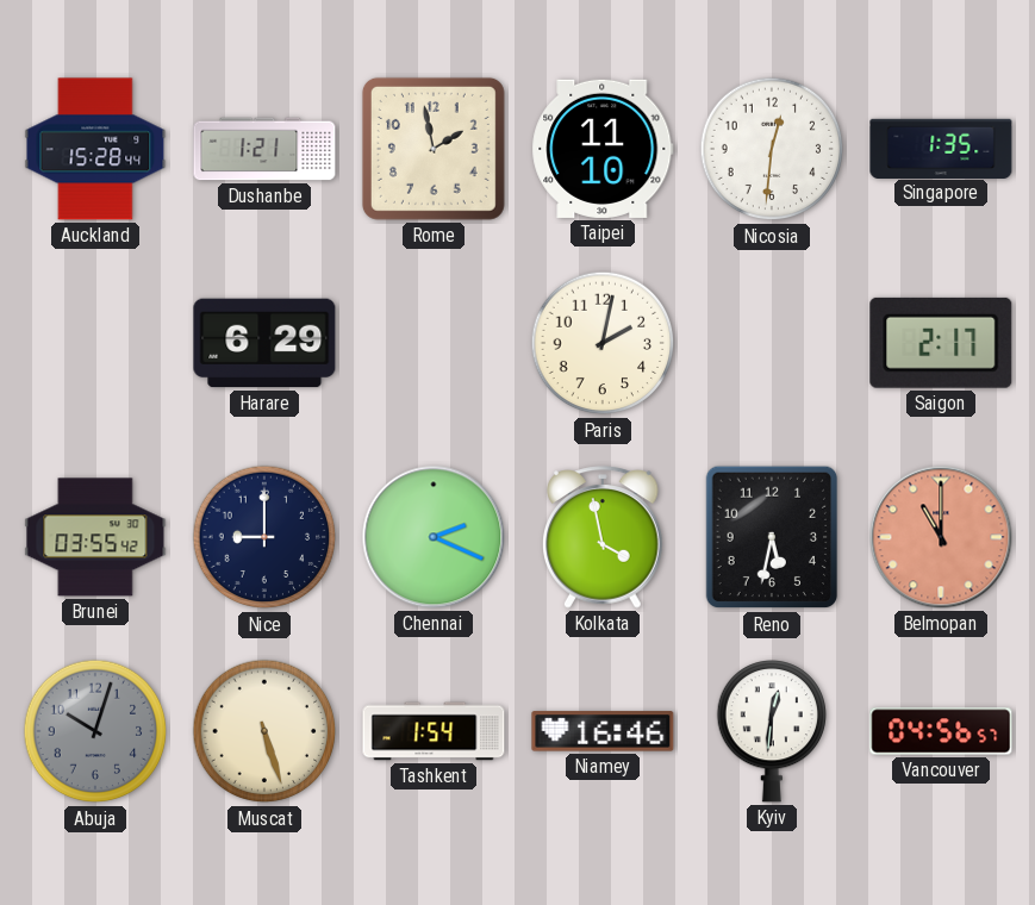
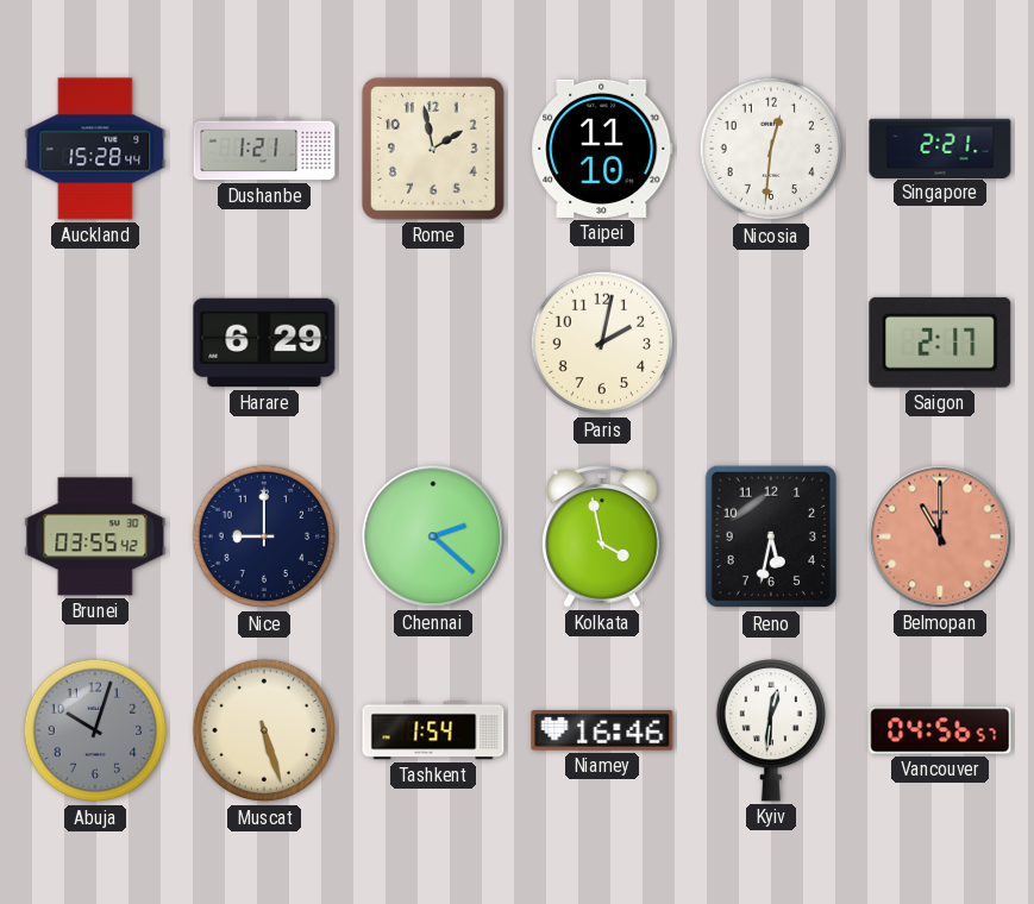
Singapore: 1:35 -> 2:21
Chennai: 2:19 -> 2:22
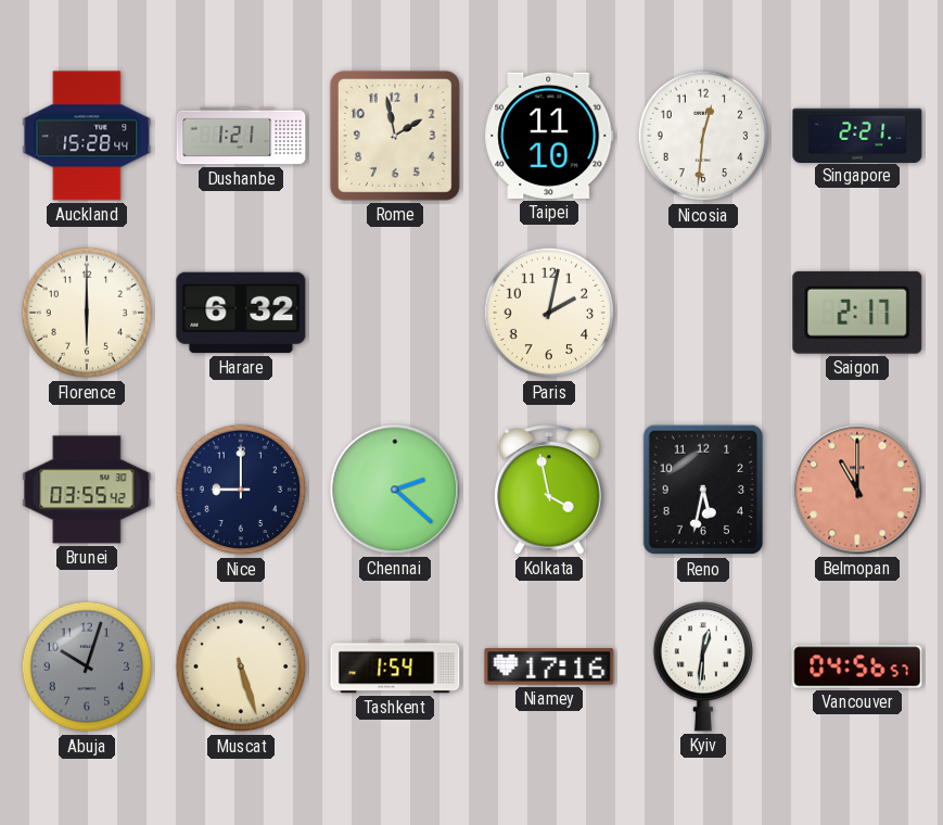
Florence: none -> 6:00
Harare: 6:29 -> 6:32
Niamey: 16:46 -> 17:16
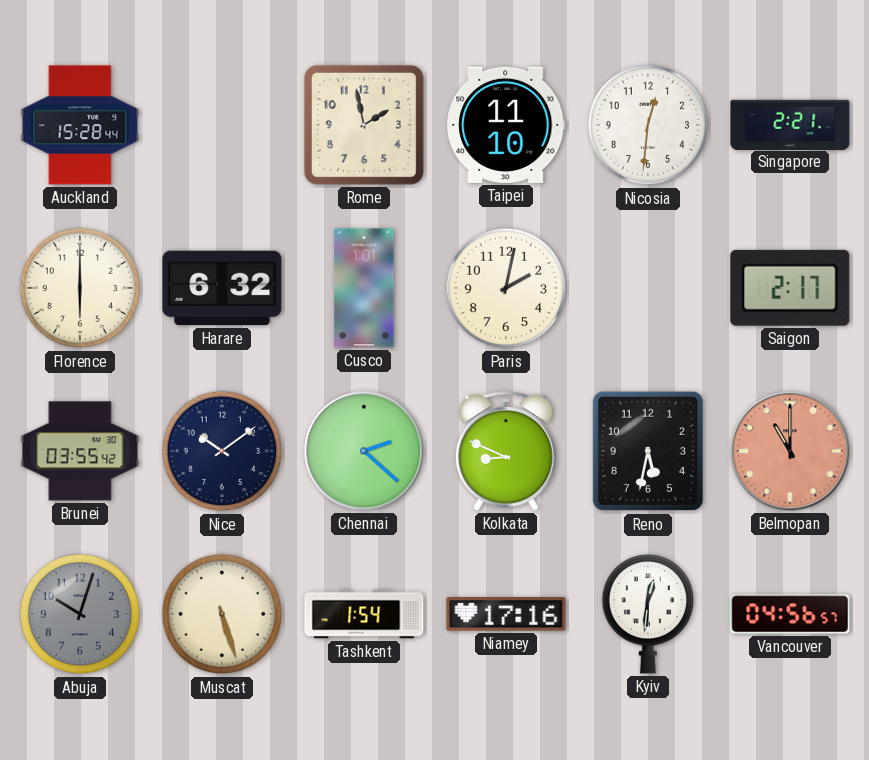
Dushanbe: 1:21 -> none
Cusco: none -> 1:01
Nice: 9:00 -> 10:09
Kolkata: 3:58 -> 8:49
